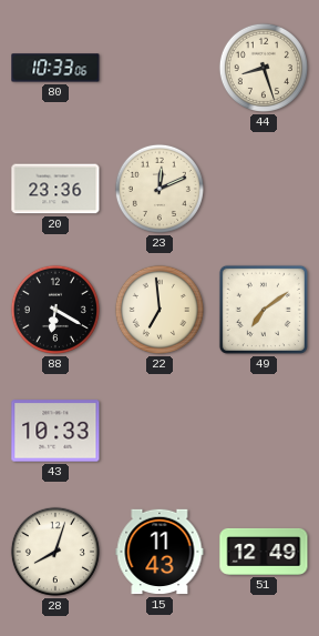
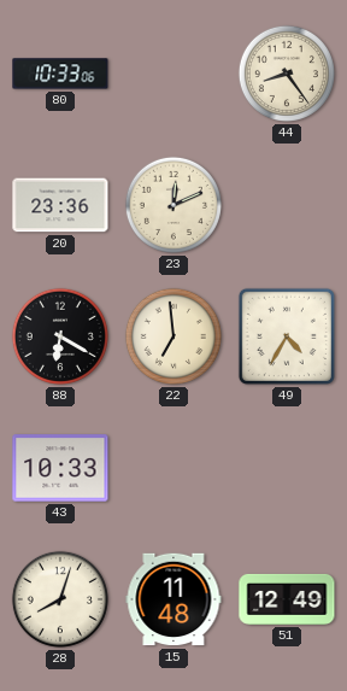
44: 8:27 -> 8:24
49: 7:09 -> 4:35
15: 11:43 -> 11:48
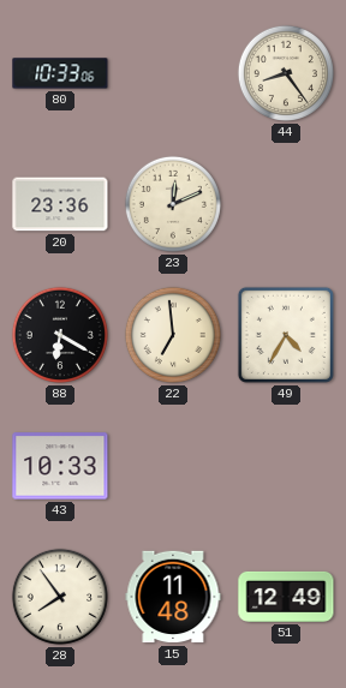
28: 8:03 -> 7:54
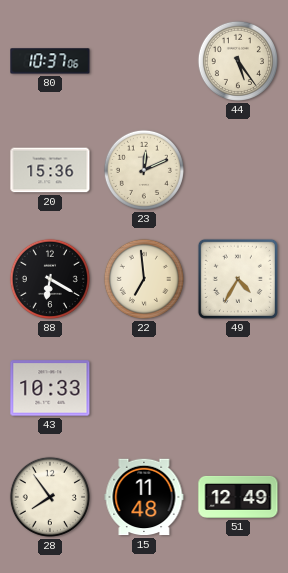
80: 10:33 -> 10:37
44: 8:24 -> 5:24
20: 23:36 -> 15:36
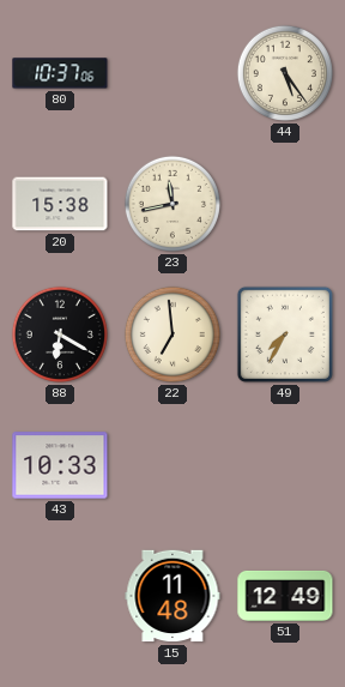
20: 15:36 -> 15:38
23: 12:11 -> 11:43
49: 4:35 -> 7:35
28: 7:54 -> none
